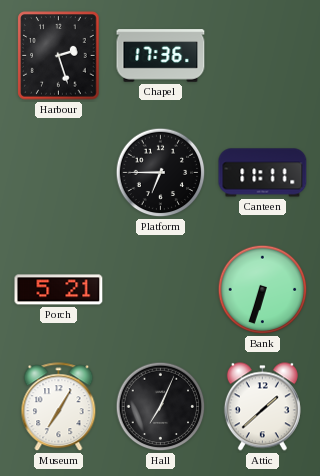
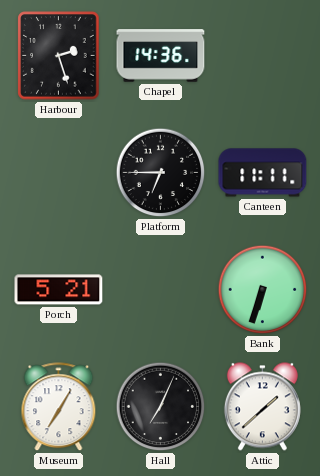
Chapel: 17:36 -> 14:36
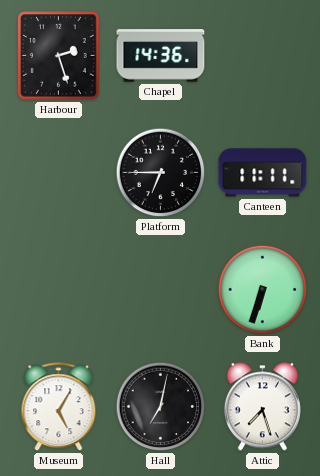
Porch: 5:21 -> none
Museum: 7:05 -> 5:05
Hall: 7:04 -> 7:02
Attic: 1:38 -> 7:27
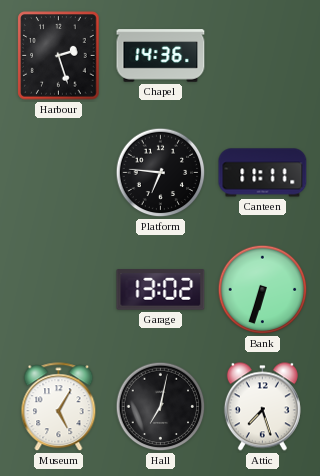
Platform: 6:45 -> 6:46
Garage: none -> 13:02
